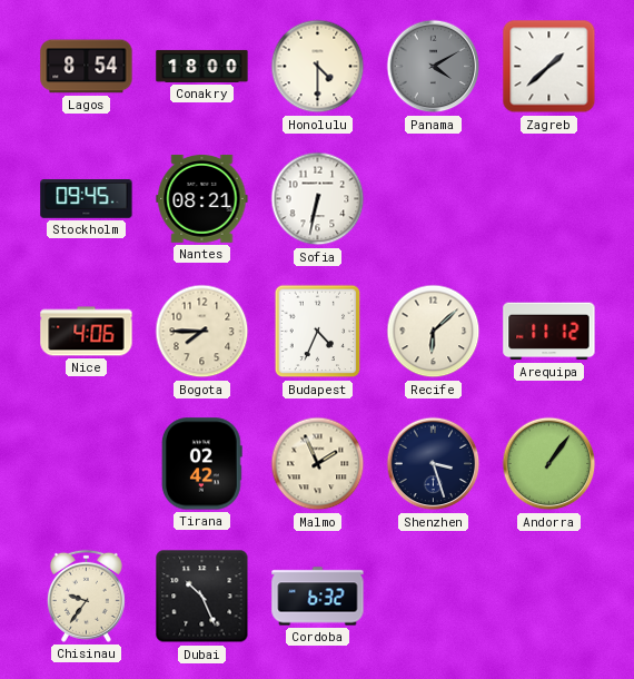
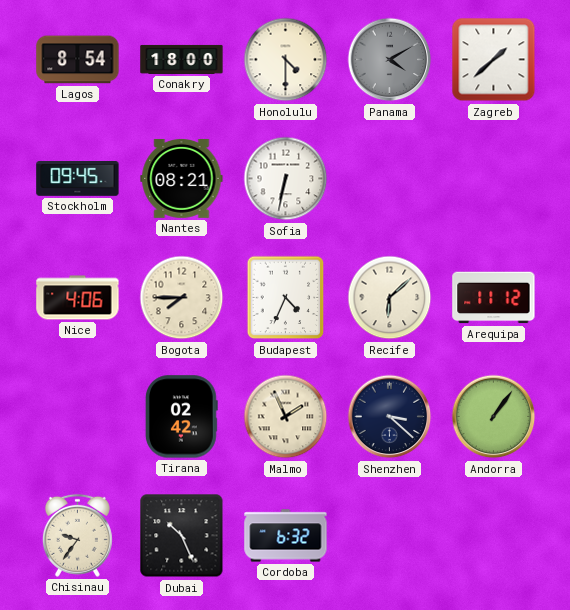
Shenzhen: 3:27 -> 3:22
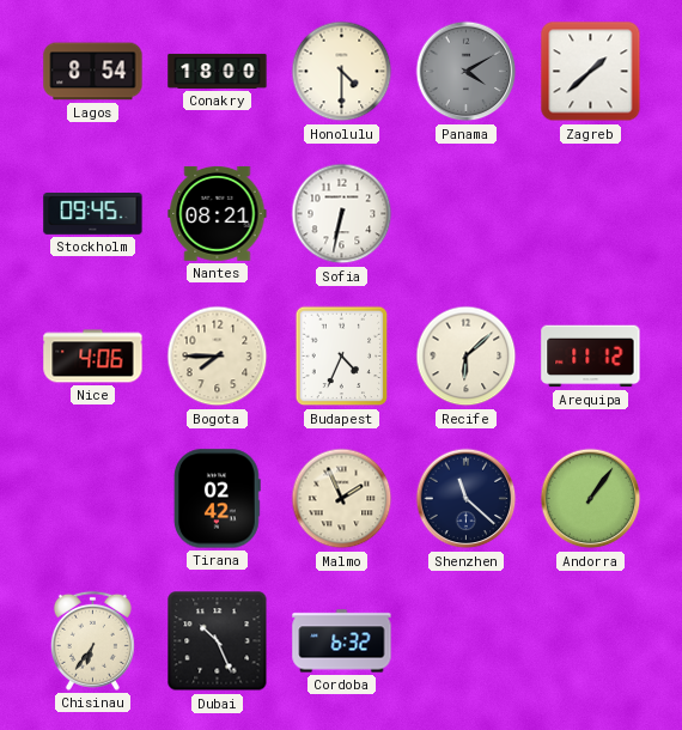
Shenzhen: 3:22 -> 11:22
Chisinau: 9:36 -> 6:36
